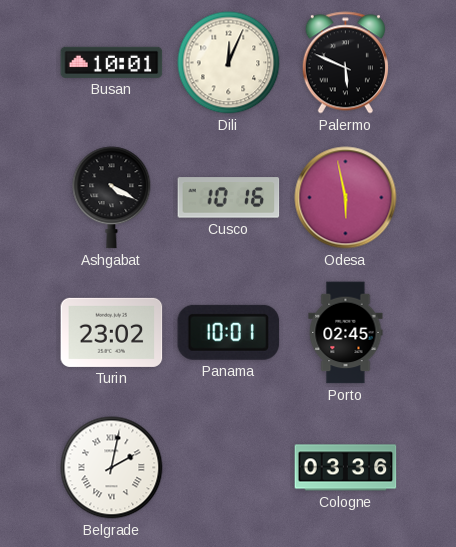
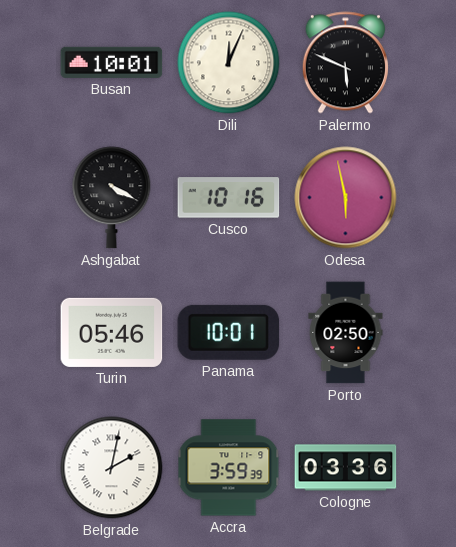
Turin: 23:02 -> 05:46
Porto: 02:45 -> 02:50
Accra: none -> 3:59
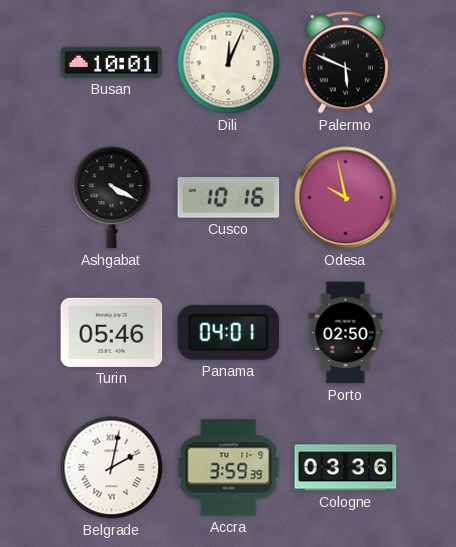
Odesa: 5:58 -> 9:58
Panama: 10:01 -> 04:01
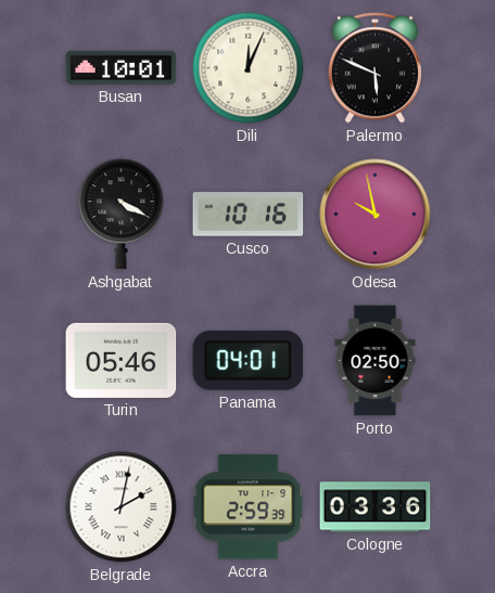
Accra: 3:59 -> 2:59
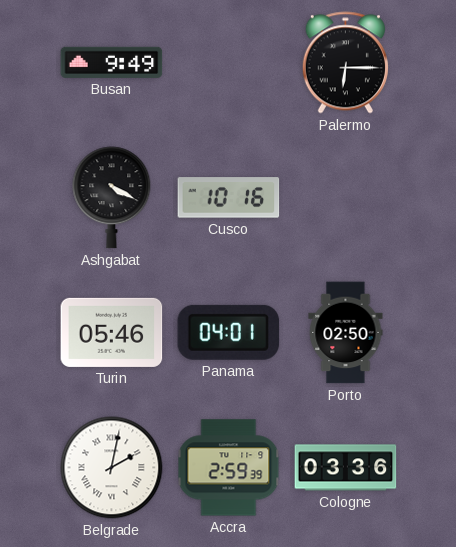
Busan: 10:01 -> 9:49
Dili: 12:04 -> none
Palermo: 5:49 -> 6:15
Odesa: 9:58 -> none
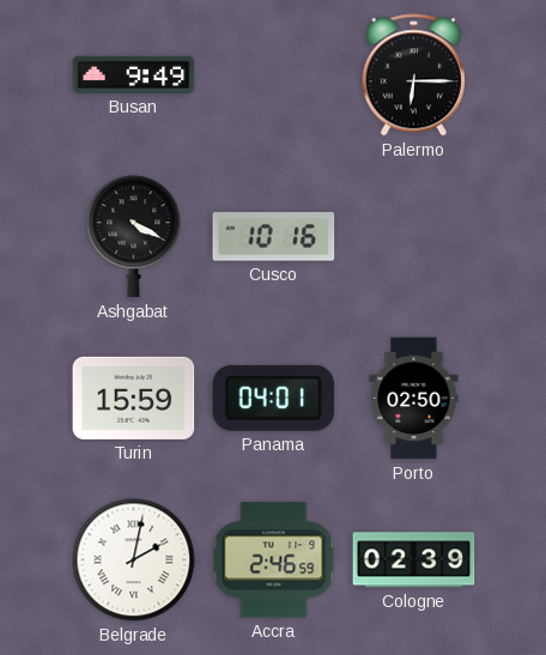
Turin: 05:46 -> 15:59
Accra: 2:59 -> 2:46
Cologne: 03:36 -> 02:39
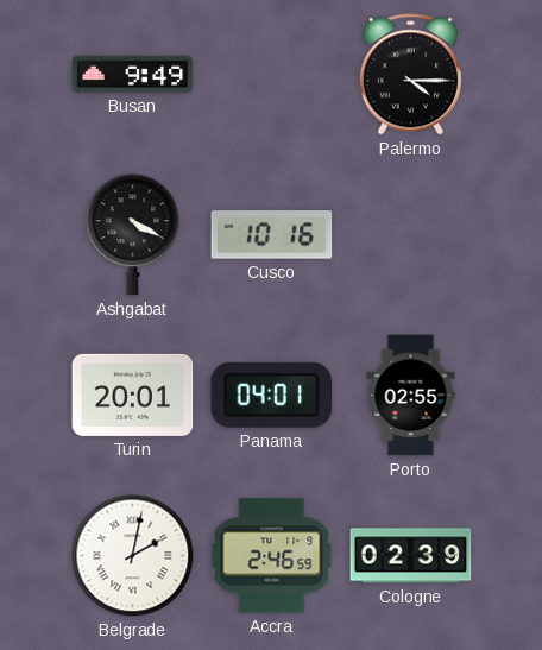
Palermo: 6:15 -> 4:15
Turin: 15:59 -> 20:01
Porto: 02:50 -> 02:55
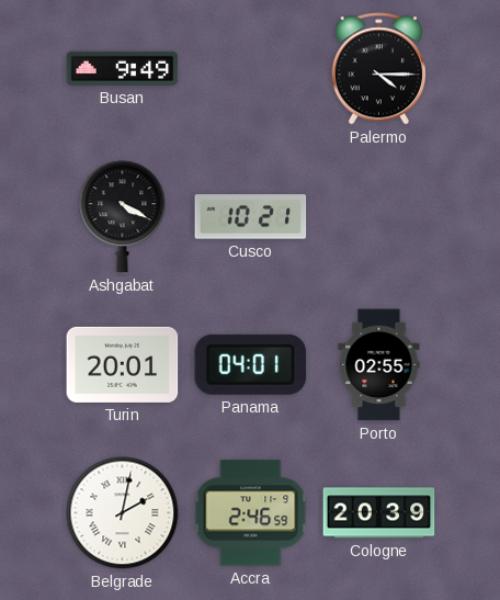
Cusco: 10:16 -> 10:21
Cologne: 02:39 -> 20:39
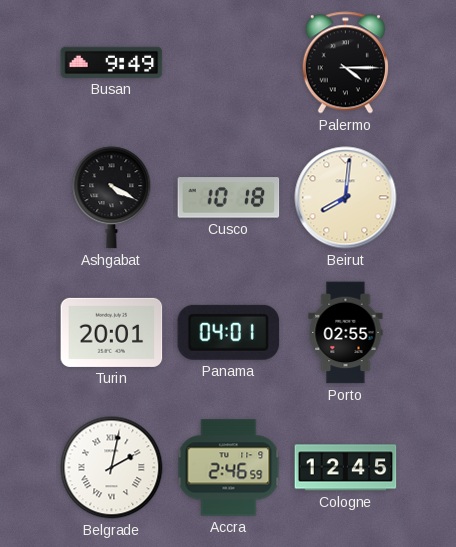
Cusco: 10:21 -> 10:18
Beirut: none -> 8:01
Cologne: 20:39 -> 12:45
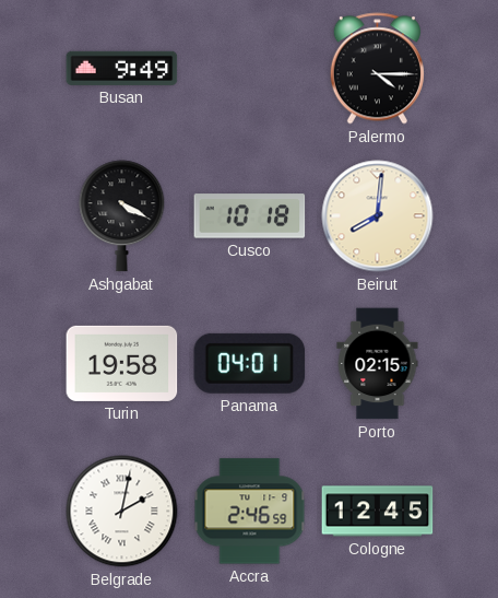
Turin: 20:01 -> 19:58
Porto: 02:55 -> 02:15
